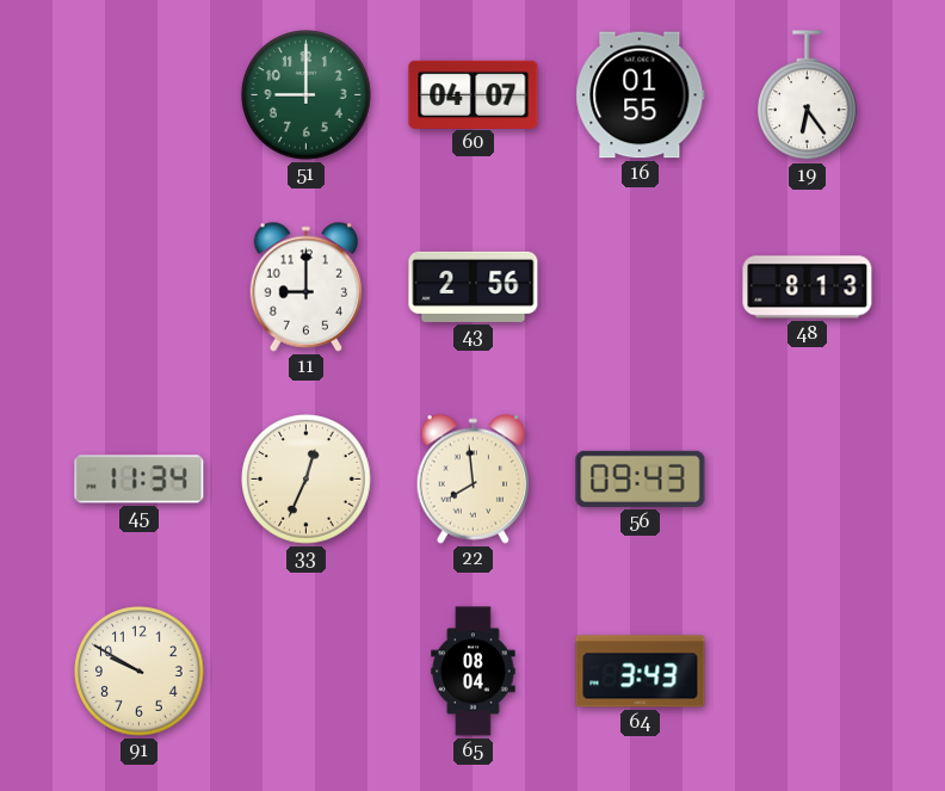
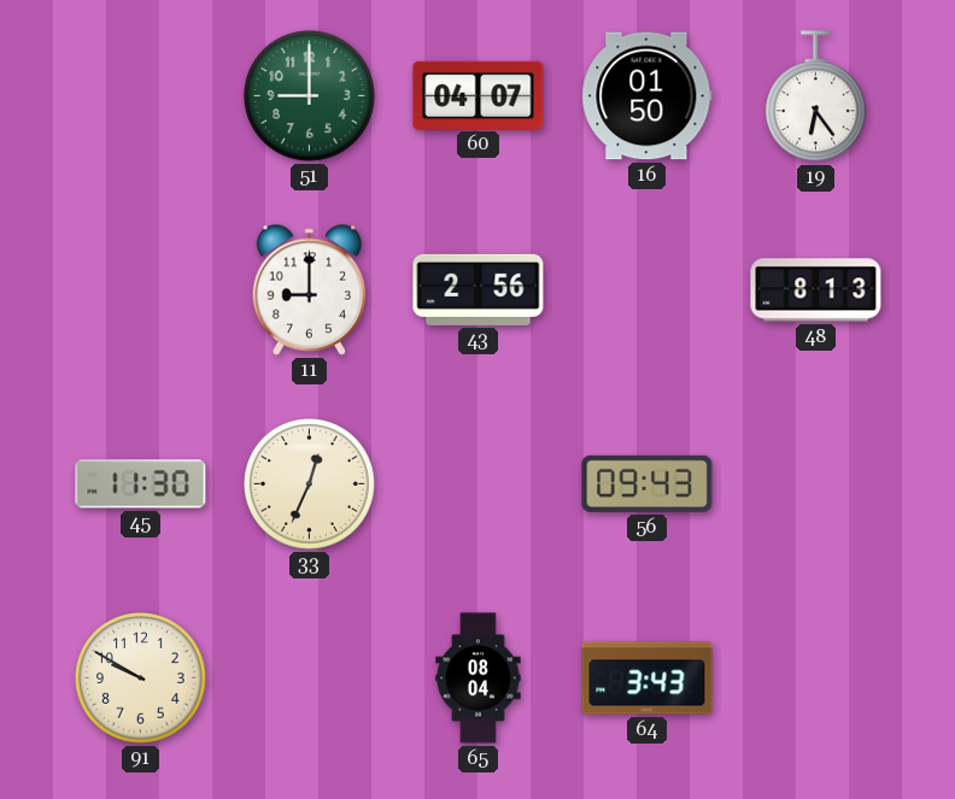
16: 01:55 -> 01:50
45: 11:34 -> 11:30
22: 7:59 -> none
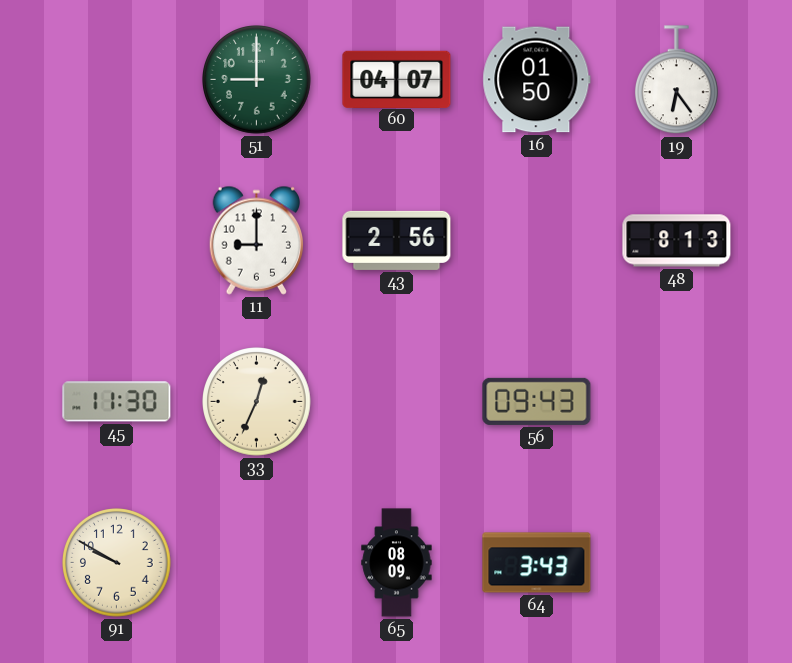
65: 08:04 -> 08:09
